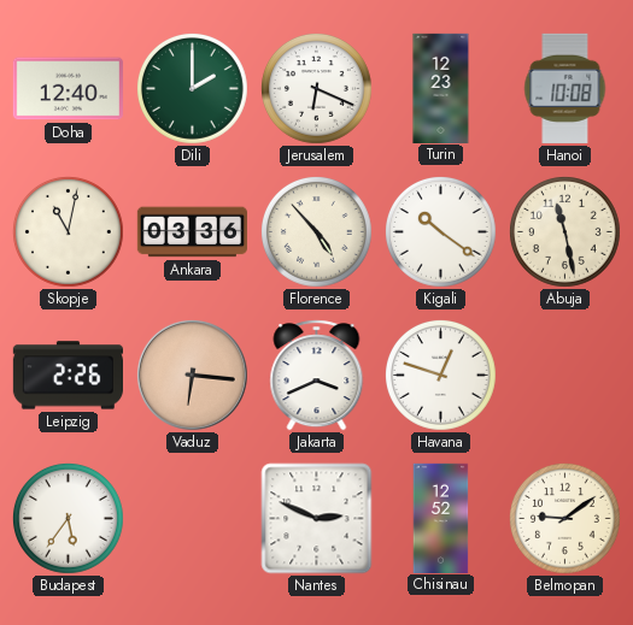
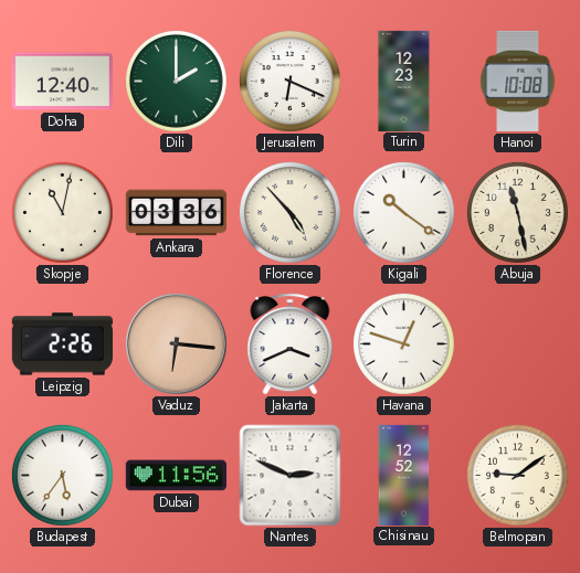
Dubai: none -> 11:56
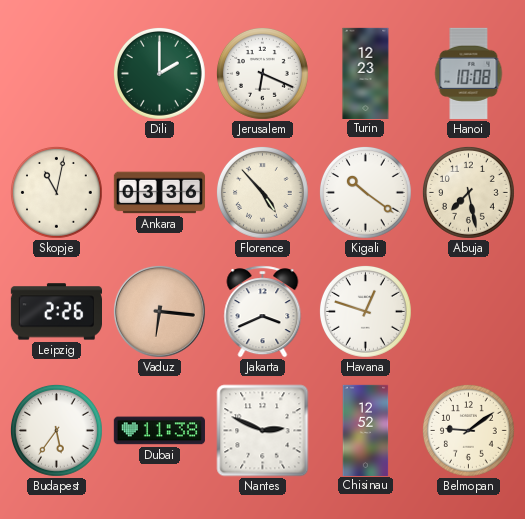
Doha: 12:40 -> none
Abuja: 11:28 -> 7:28
Dubai: 11:56 -> 11:38
